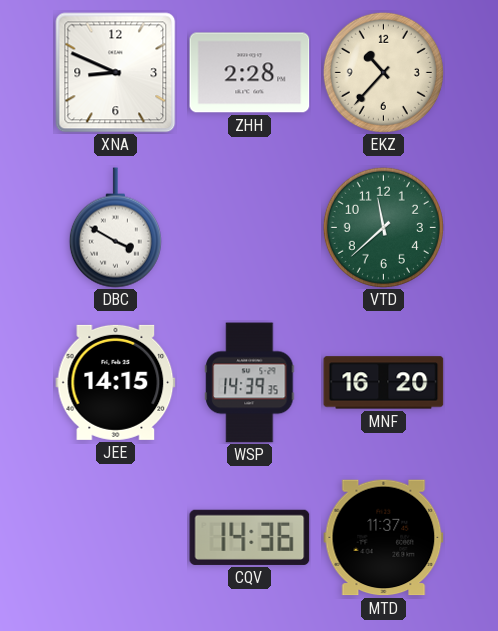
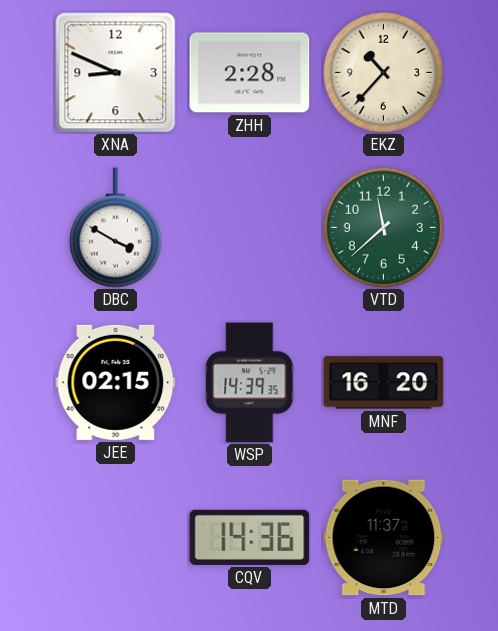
JEE: 14:15 -> 02:15
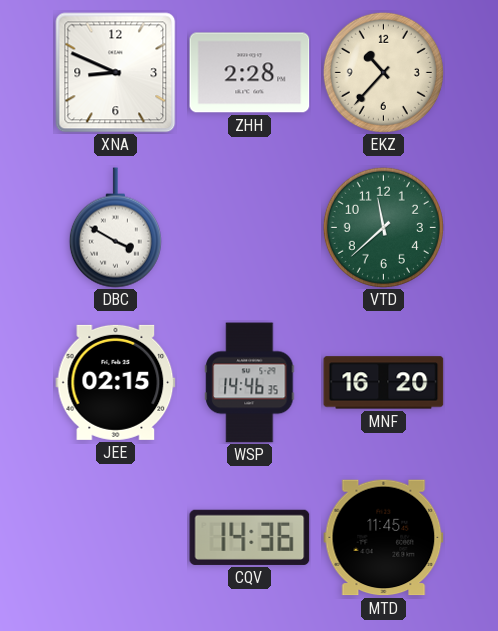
WSP: 14:39 -> 14:46
MTD: 11:37 -> 11:45
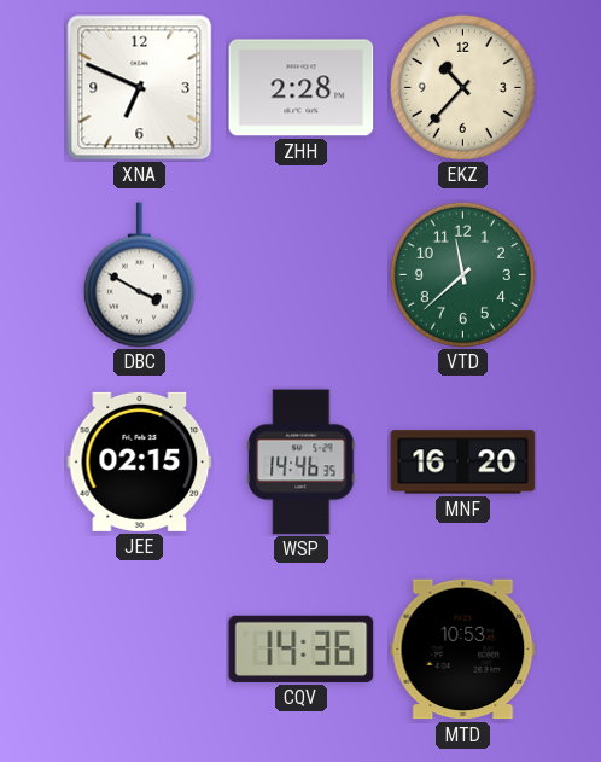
XNA: 8:49 -> 6:49
MTD: 11:45 -> 10:53
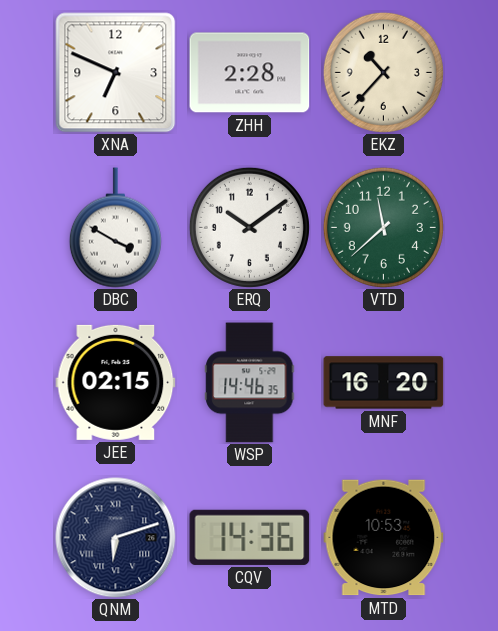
ERQ: none -> 10:09
QNM: none -> 6:12
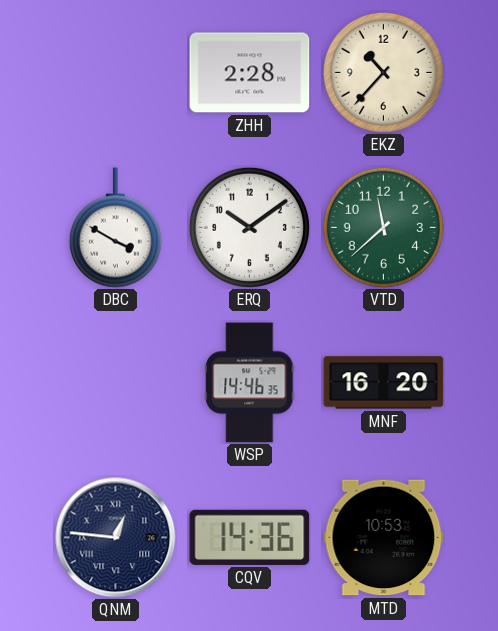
XNA: 6:49 -> none
JEE: 02:15 -> none
QNM: 6:12 -> 12:46
